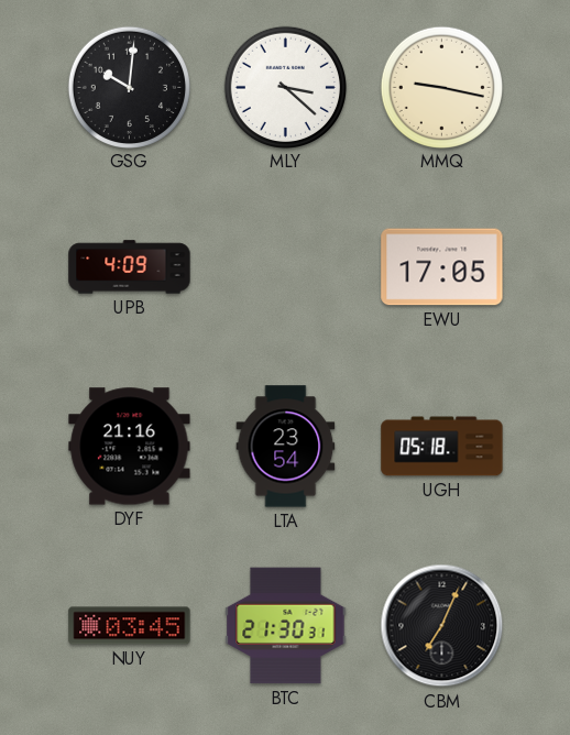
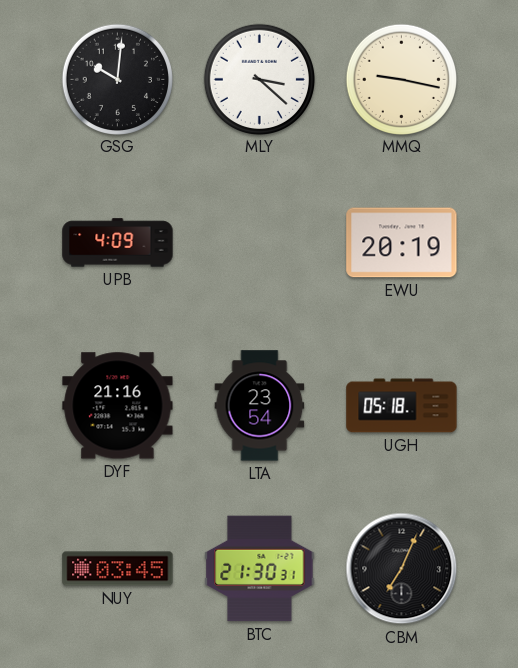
EWU: 17:05 -> 20:19
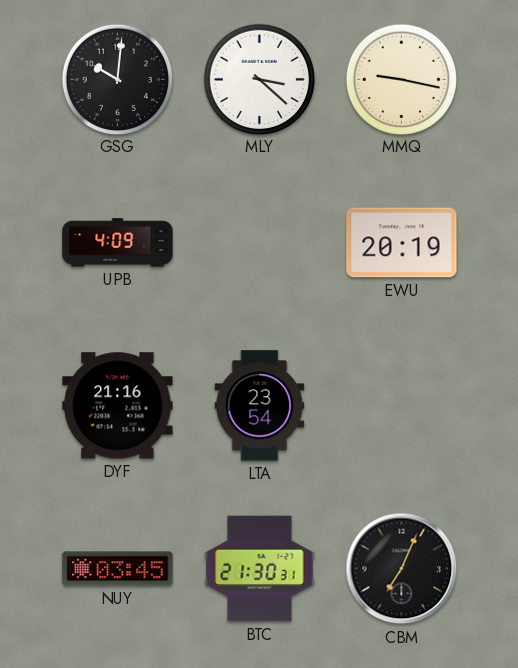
UGH: 05:18 -> none
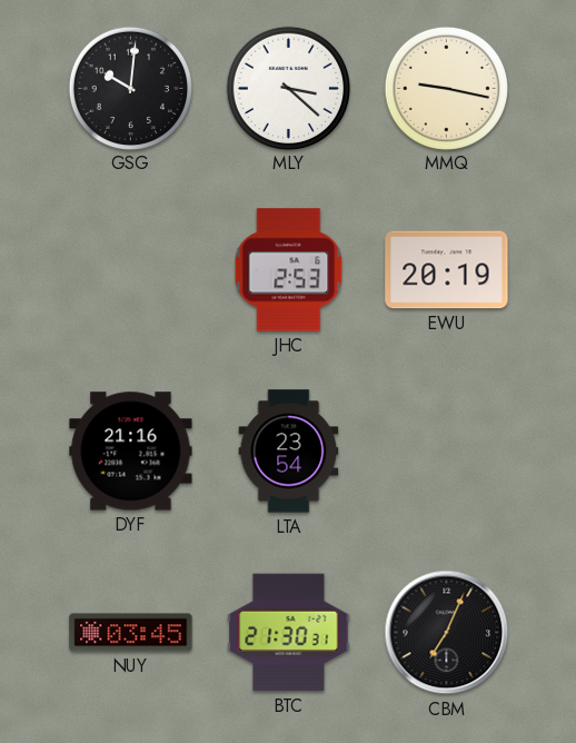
UPB: 4:09 -> none
JHC: none -> 2:53
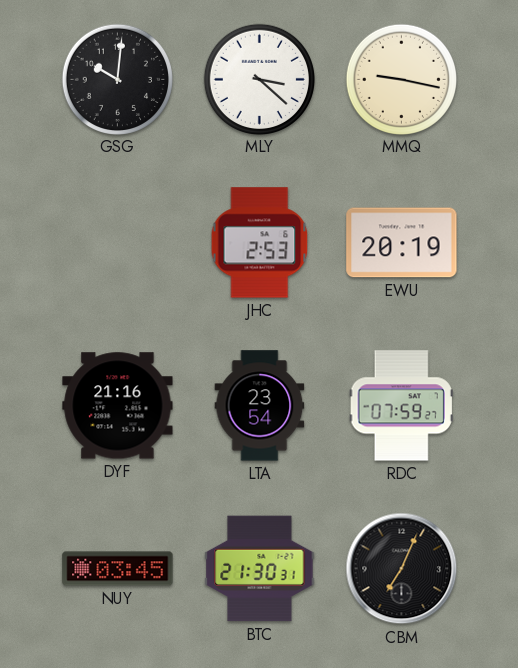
RDC: none -> 07:59
